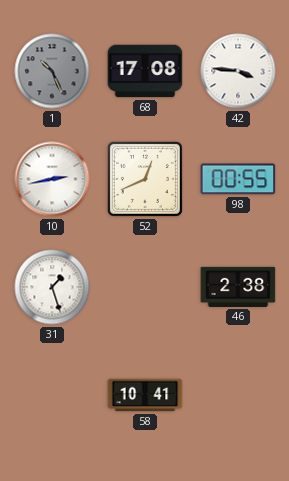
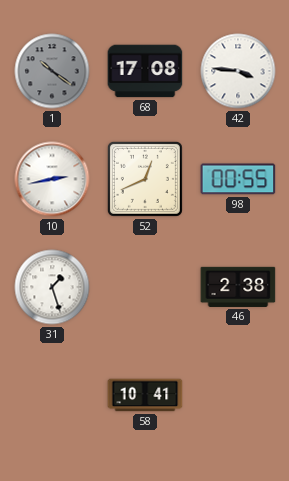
1: 10:26 -> 10:21
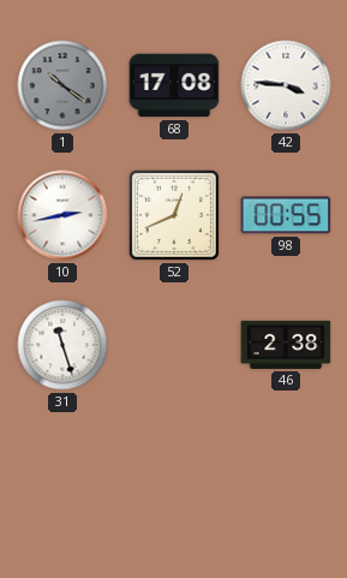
31: 1:27 -> 11:27
58: 10:41 -> none
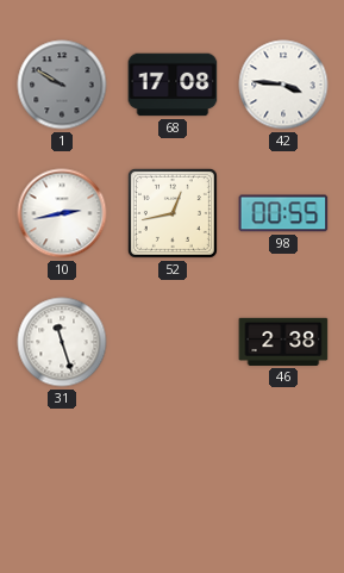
1: 10:21 -> 9:50
52: 12:41 -> 12:43
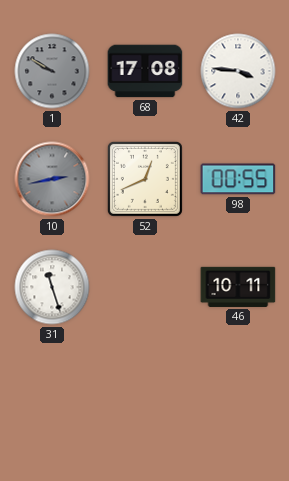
10 dial: white -> grey
52: 12:43 -> 12:41
46: 2:38 -> 10:11
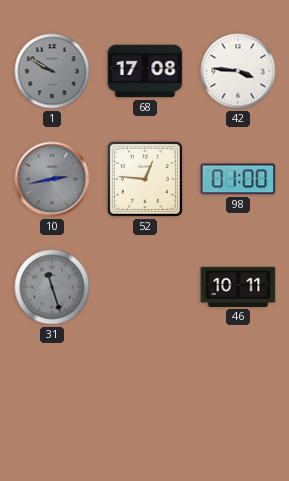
52: 12:41 -> 12:46
98: 00:55 -> 01:00
31 dial: white -> grey
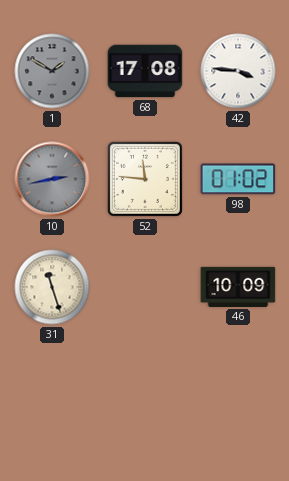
1: 9:50 -> 1:50
52: 12:46 -> 11:46
98: 01:00 -> 01:02
31 dial: grey -> cream
46: 10:11 -> 10:09
